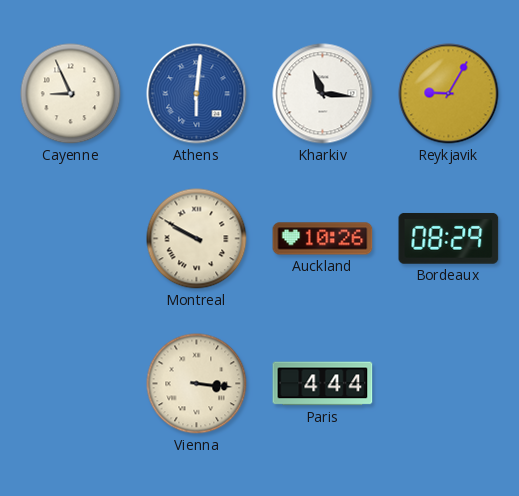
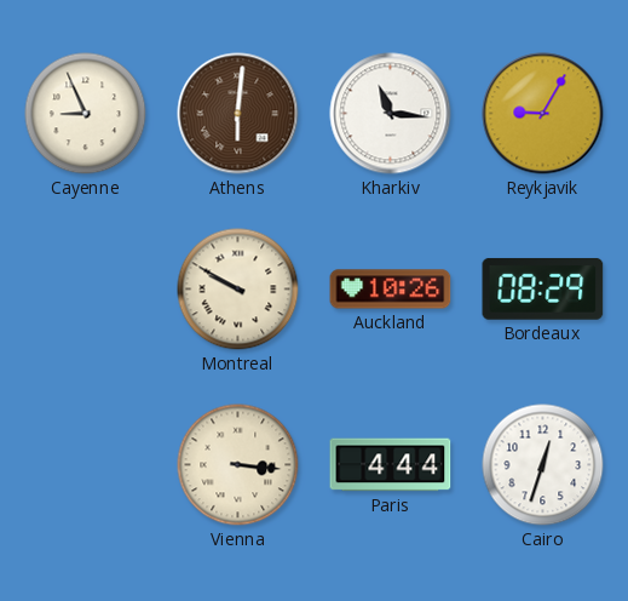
Athens dial: blue -> brown
Cairo: none -> 12:33
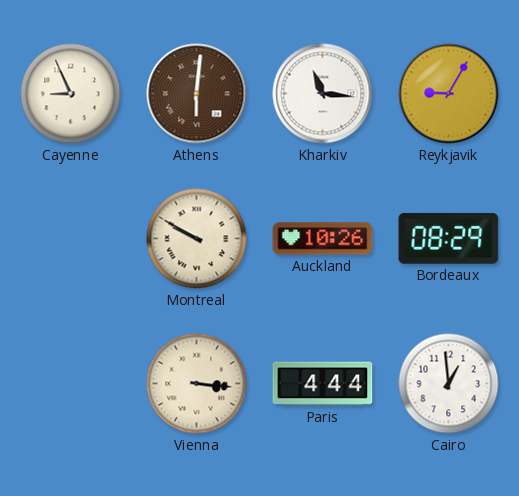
Cairo: 12:33 -> 12:59
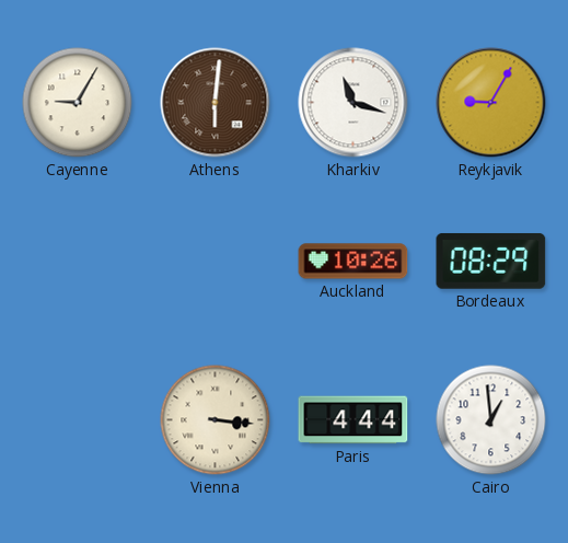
Cayenne: 8:56 -> 9:05
Kharkiv: 11:16 -> 11:18
Montreal: 9:50 -> none
